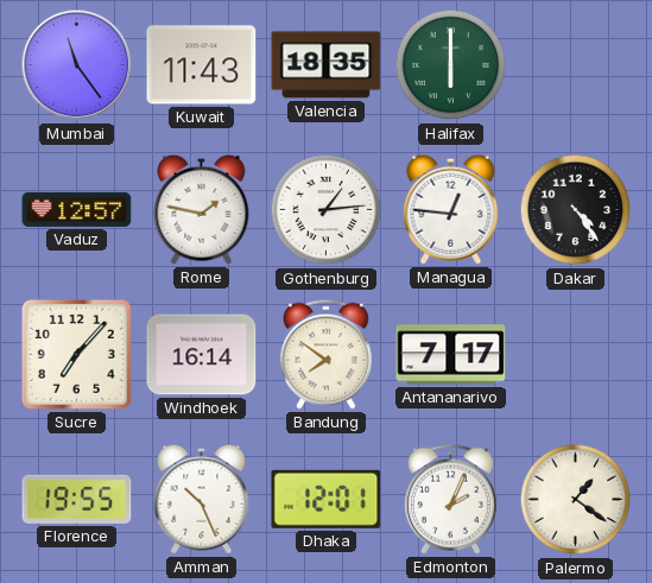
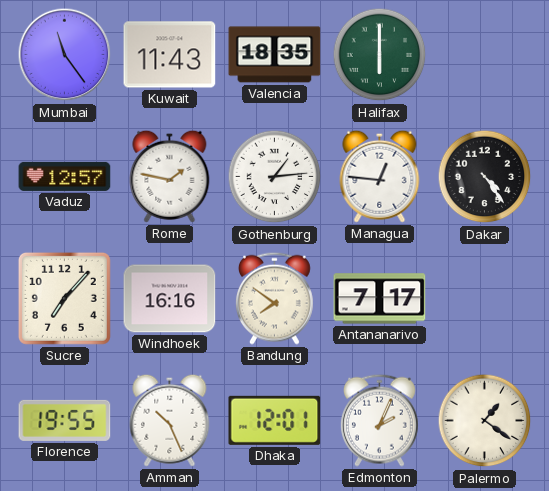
Windhoek: 16:14 -> 16:16
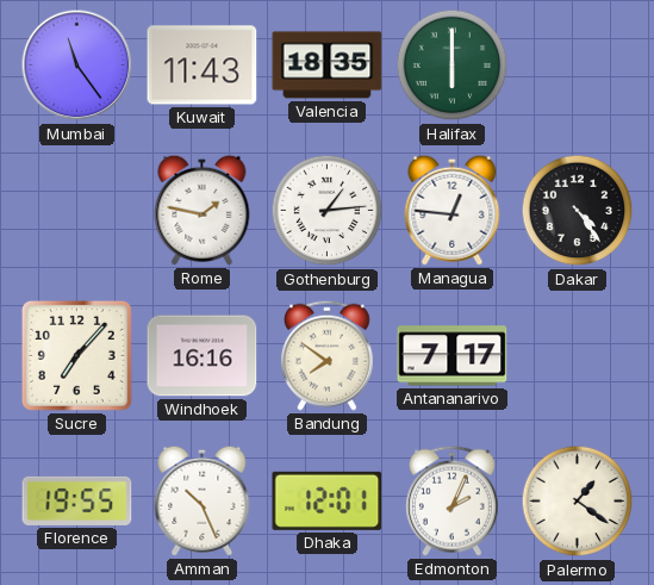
Vaduz: 12:57 -> none
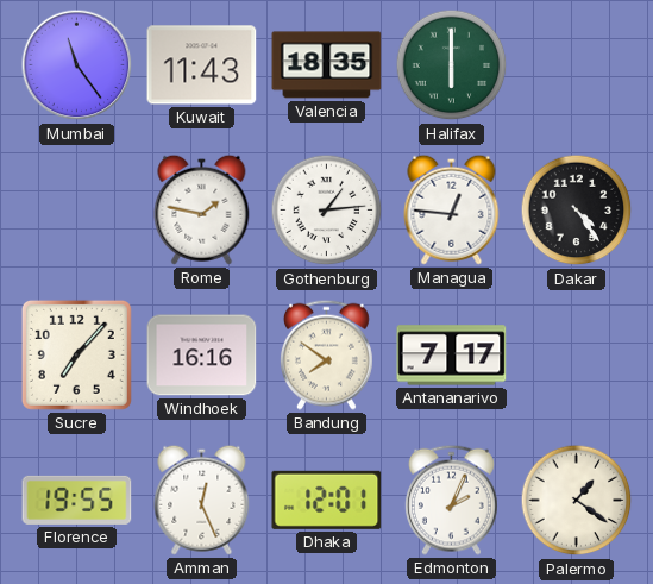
Amman: 10:26 -> 12:26
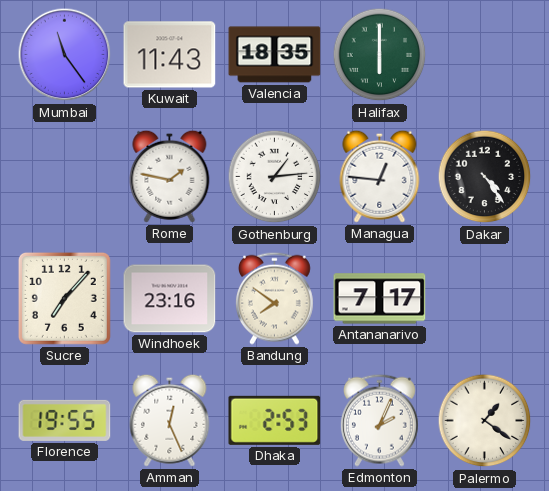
Windhoek: 16:16 -> 23:16
Dhaka: 12:01 -> 2:53
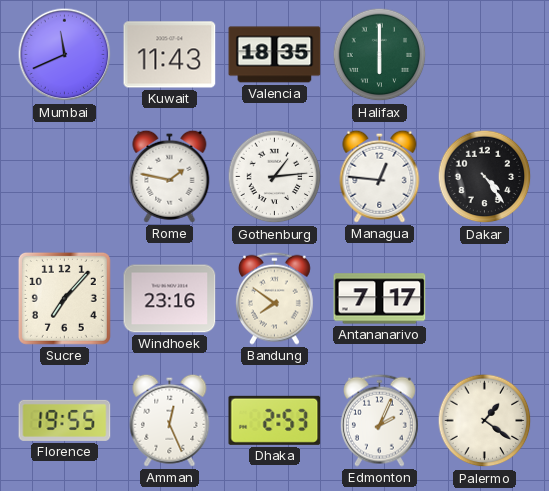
Mumbai: 11:24 -> 11:41
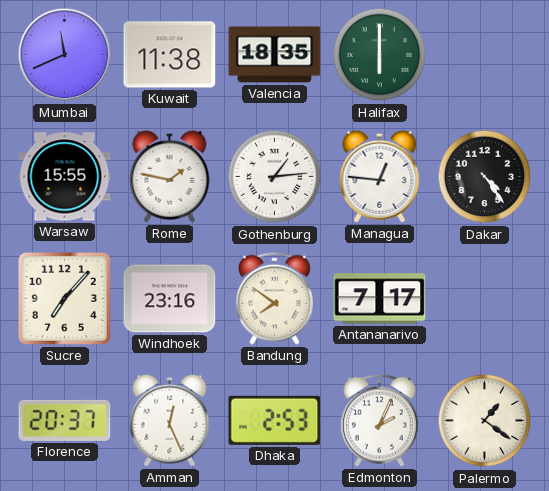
Kuwait: 11:43 -> 11:38
Warsaw: none -> 15:55
Florence: 19:55 -> 20:37
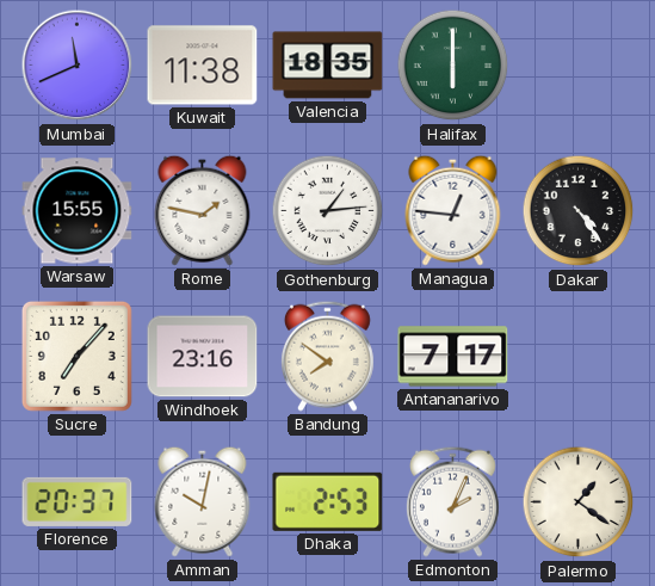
Amman: 12:26 -> 10:02
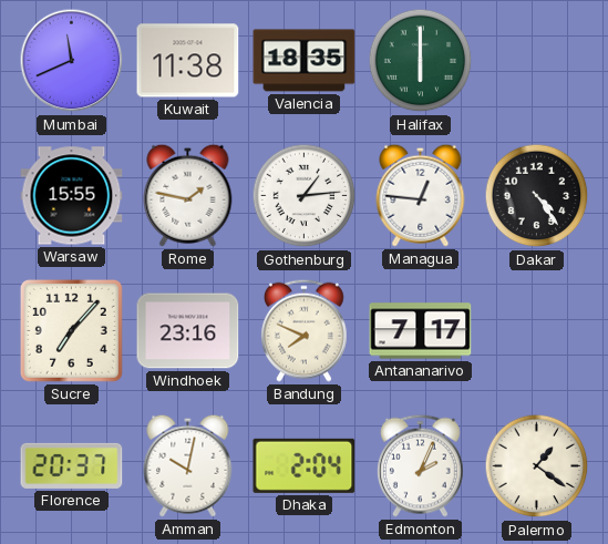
Bandung: 7:51 -> 7:49
Dhaka: 2:53 -> 2:04
